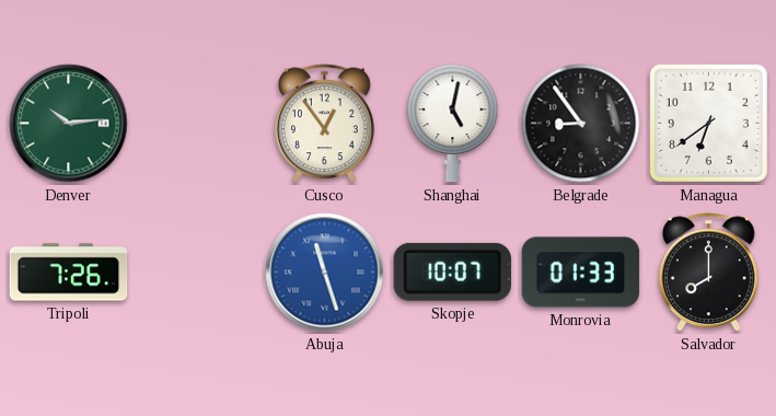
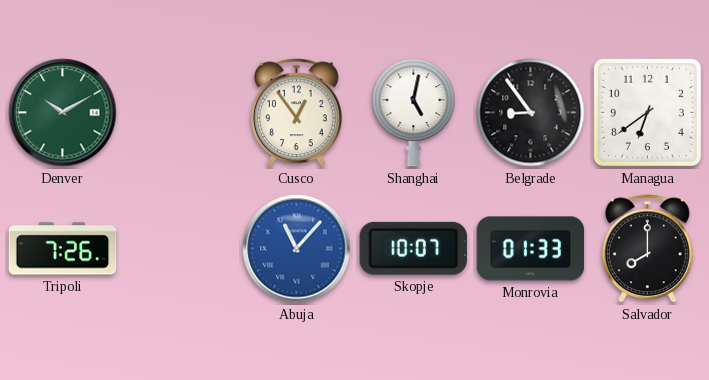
Denver: 10:14 -> 10:10
Abuja: 11:27 -> 11:07
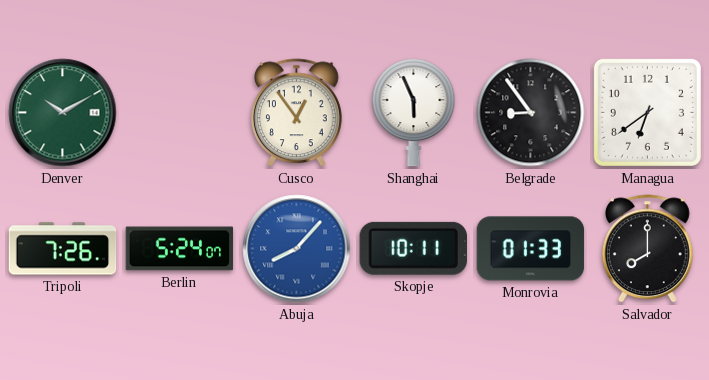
Shanghai: 5:02 -> 5:56
Berlin: none -> 5:24
Abuja: 11:07 -> 8:07
Skopje: 10:07 -> 10:11
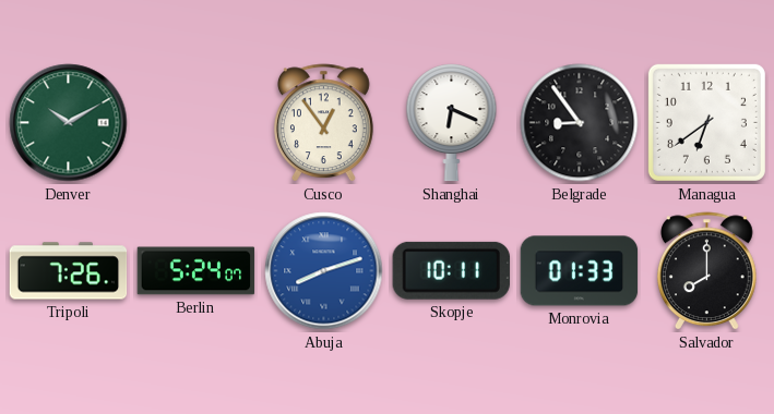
Shanghai: 5:56 -> 6:19
Abuja: 8:07 -> 8:12
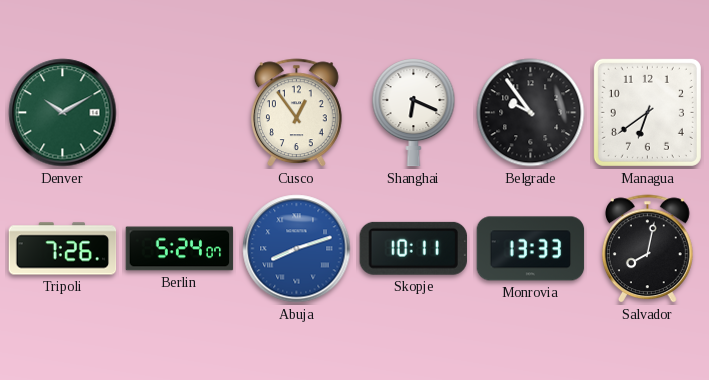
Belgrade: 8:54 -> 9:54
Monrovia: 01:33 -> 13:33
Salvador: 8:00 -> 8:02
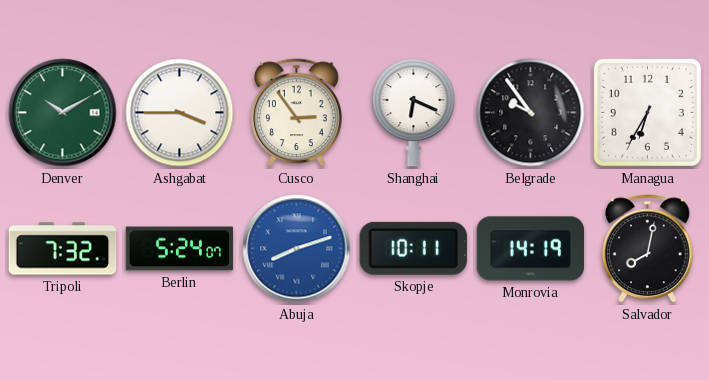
Ashgabat: none -> 3:45
Cusco: 12:54 -> 2:54
Managua: 6:39 -> 6:35
Tripoli: 7:26 -> 7:32
Monrovia: 13:33 -> 14:19
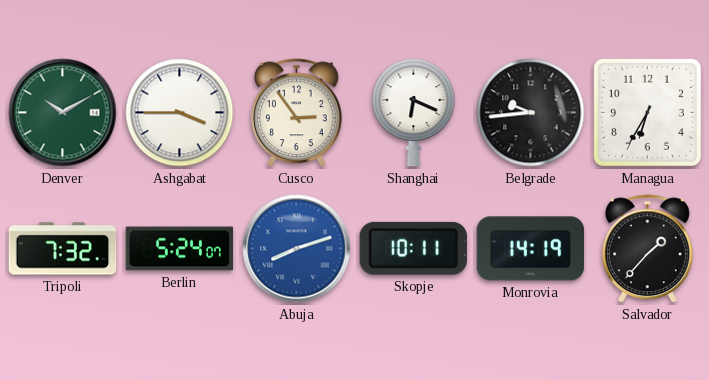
Belgrade: 9:54 -> 9:44
Salvador: 8:02 -> 1:37
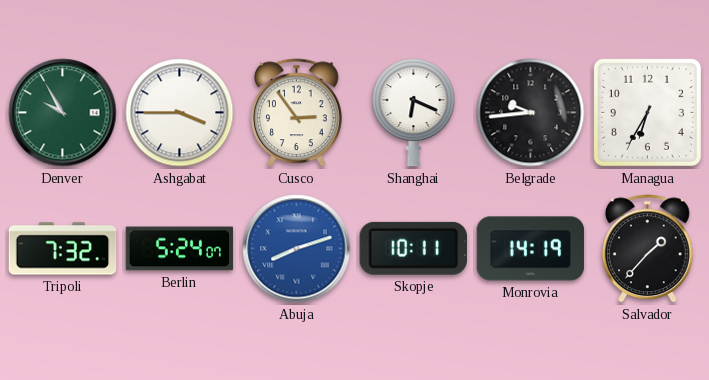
Denver: 10:10 -> 9:55
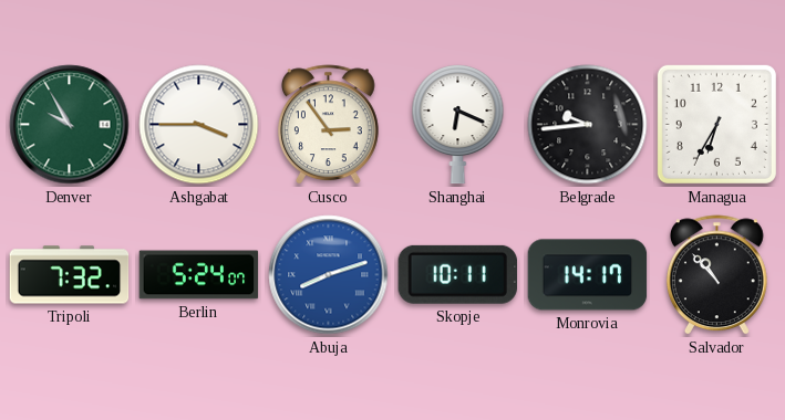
Monrovia: 14:19 -> 14:17
Salvador: 1:37 -> 10:53
